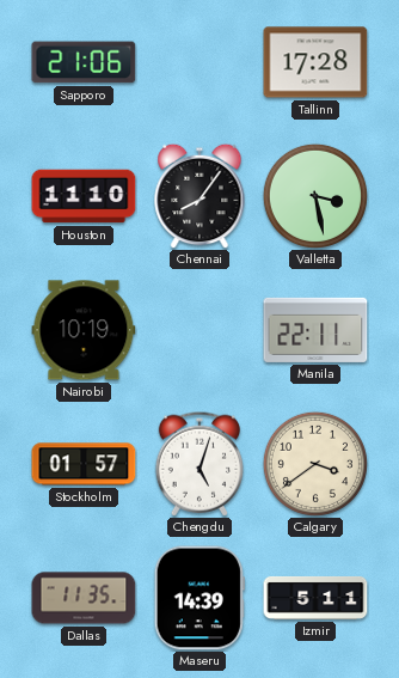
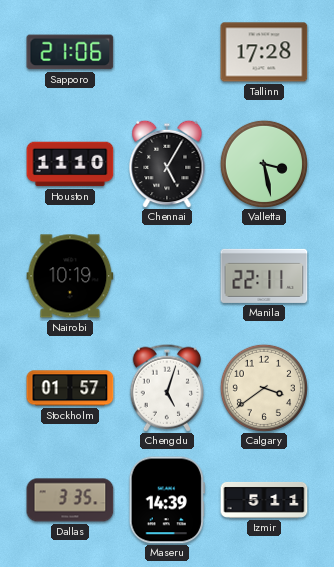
Chennai: 8:06 -> 5:05
Dallas: 11:35 -> 3:35
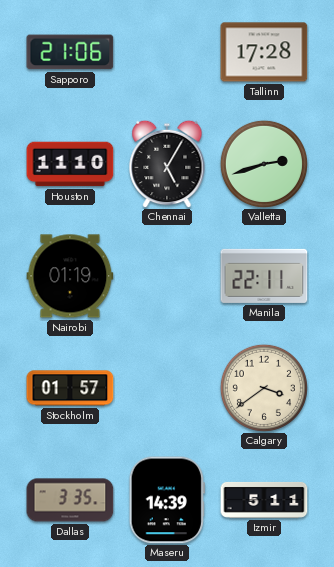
Valletta: 3:28 -> 2:42
Nairobi: 10:19 -> 01:19
Chengdu: 5:03 -> none
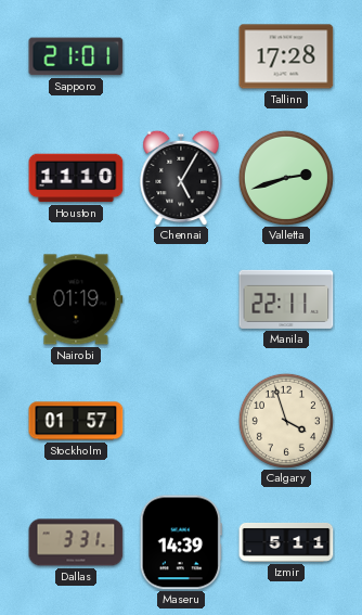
Sapporo: 21:06 -> 21:01
Calgary: 3:39 -> 3:57
Dallas: 3:35 -> 3:31
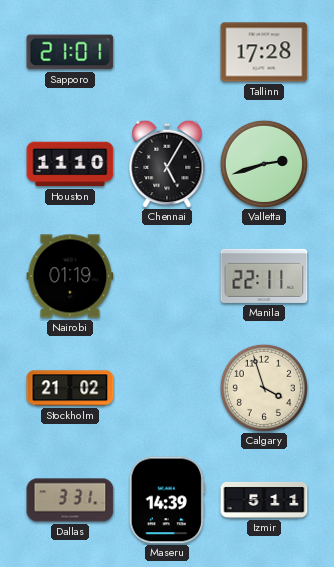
Stockholm: 01:57 -> 21:02
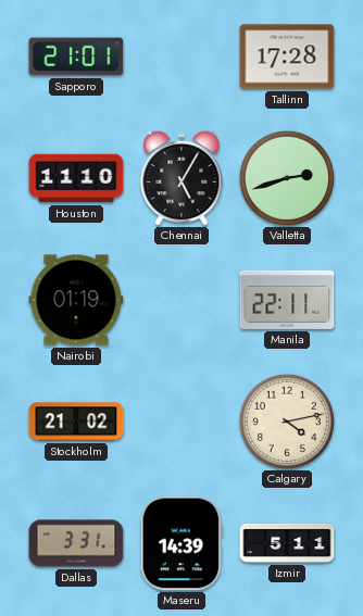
Calgary: 3:57 -> 4:13
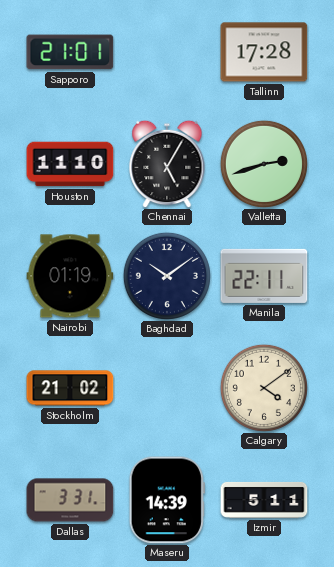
Baghdad: none -> 10:09
Calgary: 4:13 -> 4:09
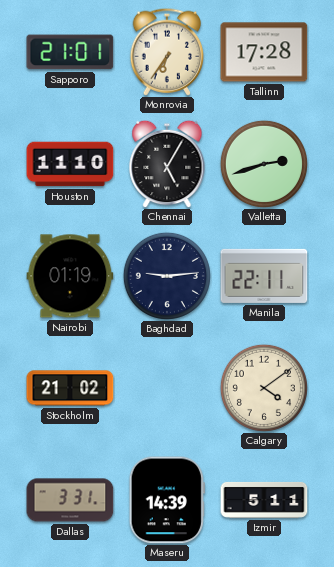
Monrovia: none -> 6:36
Baghdad: 10:09 -> 9:14
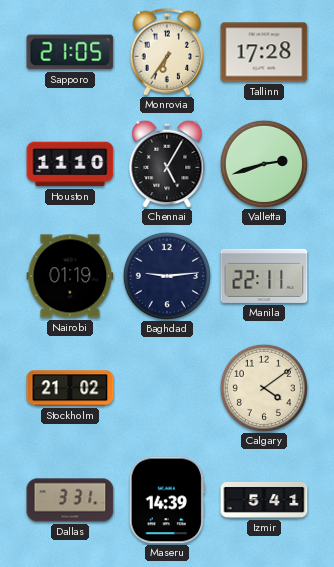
Sapporo: 21:01 -> 21:05
Izmir: 5:11 -> 5:41
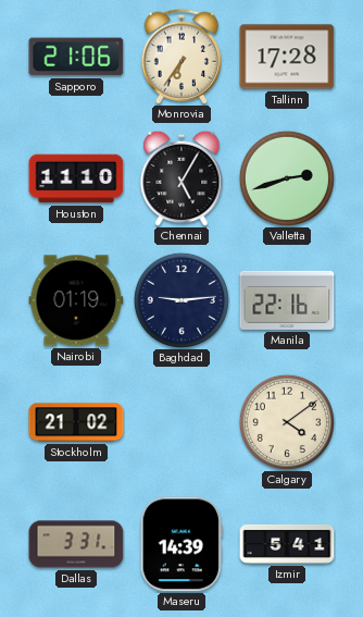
Sapporo: 21:05 -> 21:06
Manila: 22:11 -> 22:16
